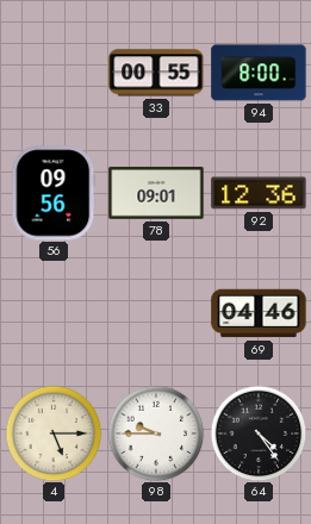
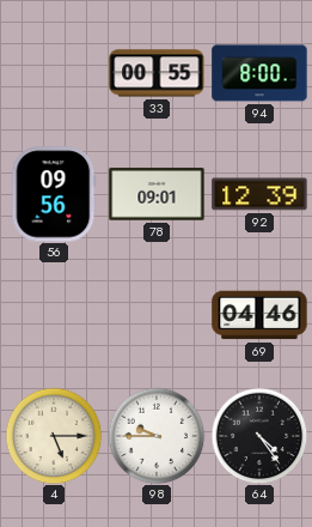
92: 12:36 -> 12:39
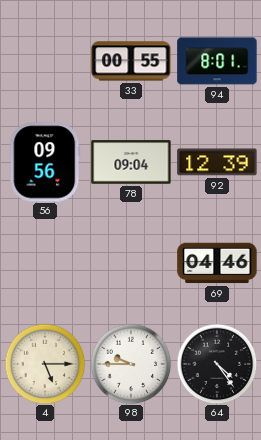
94: 8:00 -> 8:01
78: 09:01 -> 09:04
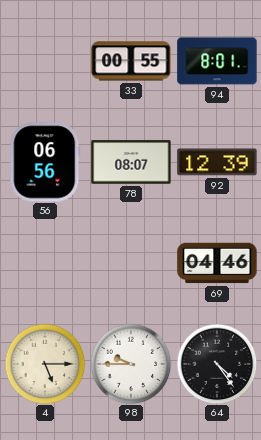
56: 09:56 -> 06:56
78: 09:04 -> 08:07
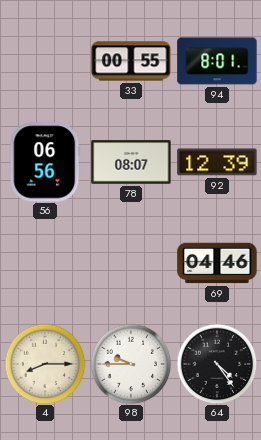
4: 5:15 -> 8:15
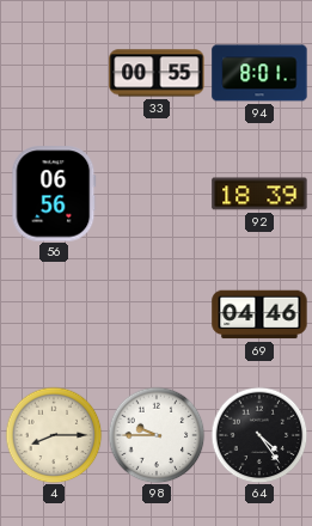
78: 08:07 -> none
92: 12:39 -> 18:39
